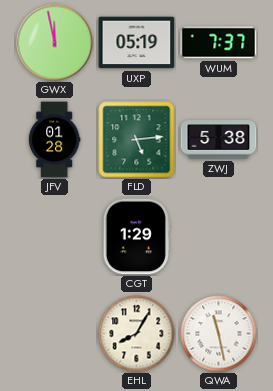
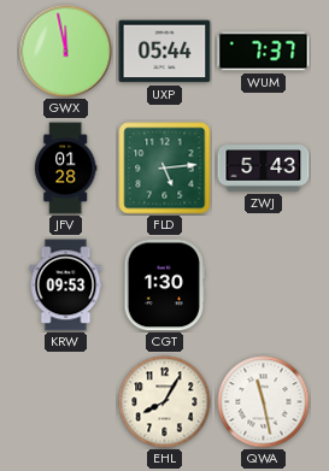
UXP: 05:19 -> 05:44
ZWJ: 5:38 -> 5:43
KRW: none -> 09:53
CGT: 1:29 -> 1:30
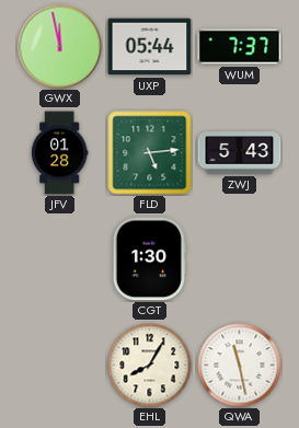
KRW: 09:53 -> none
